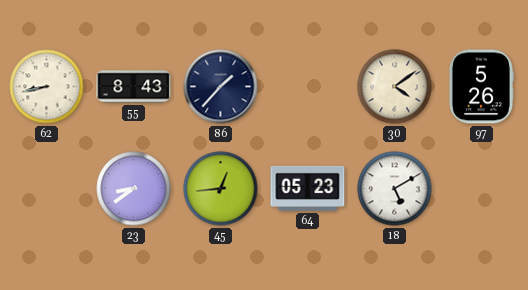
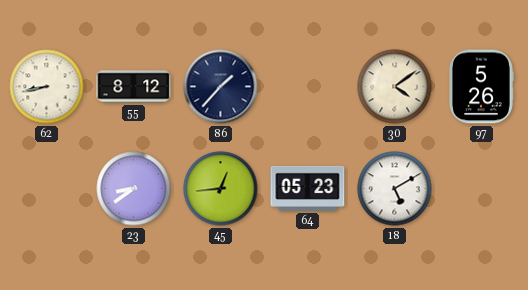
55: 8:43 -> 8:12
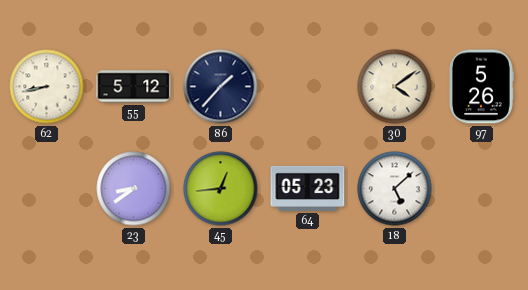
55: 8:12 -> 5:12
18: 5:10 -> 5:08
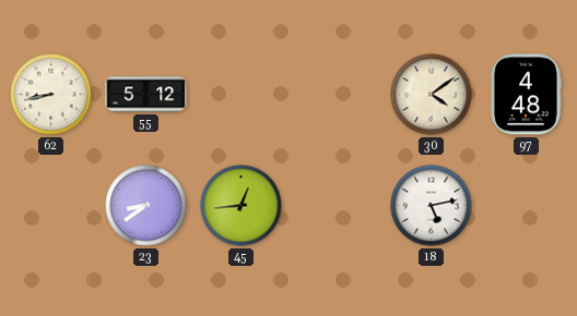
86: 1:37 -> none
97: 5:26 -> 4:48
64: 05:23 -> none
18: 5:08 -> 5:13
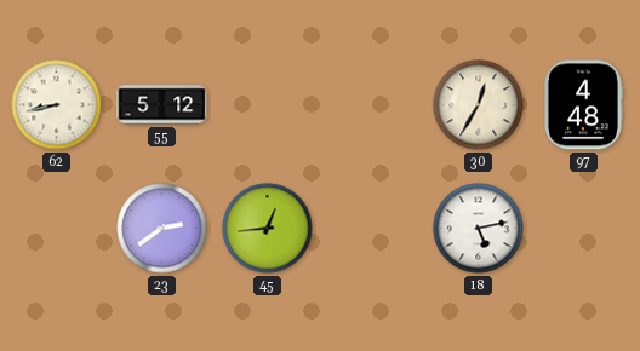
30: 4:09 -> 12:35
23: 8:39 -> 2:39
